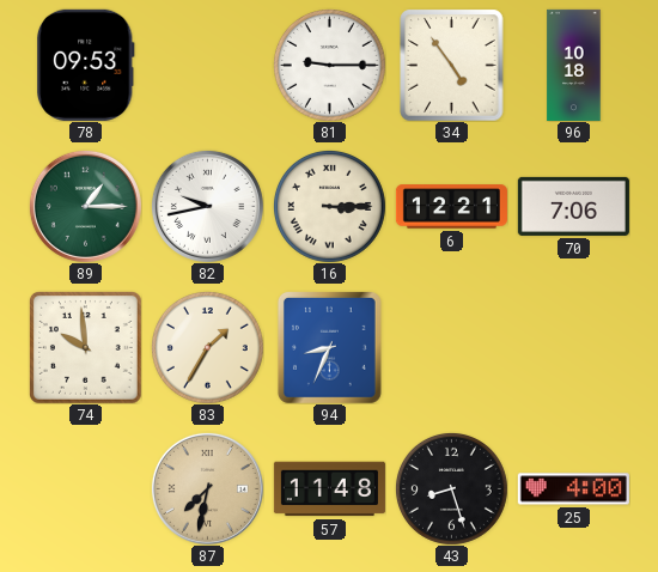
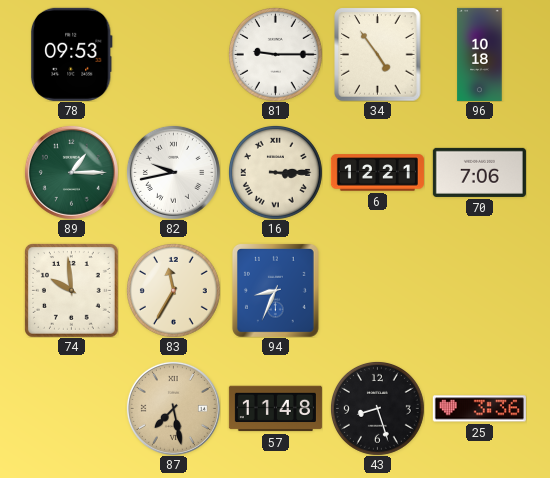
83: 1:35 -> 11:35
87: 7:32 -> 7:28
25: 4:00 -> 3:36
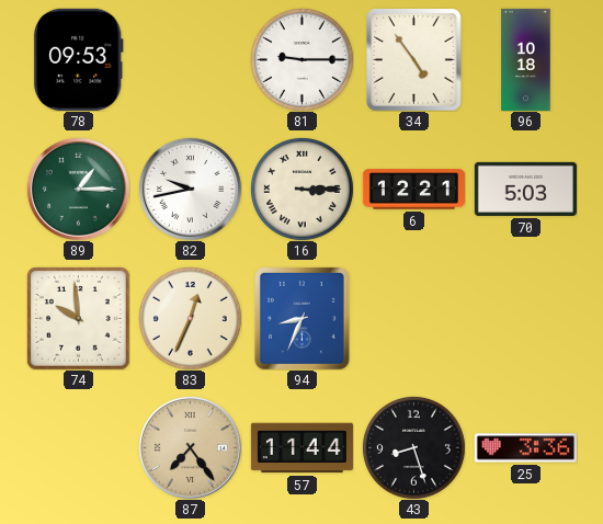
70: 7:06 -> 5:03
83: 11:35 -> 12:34
87: 7:28 -> 7:24
57: 11:48 -> 11:44
